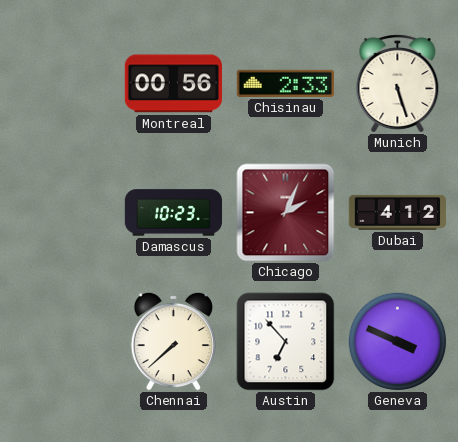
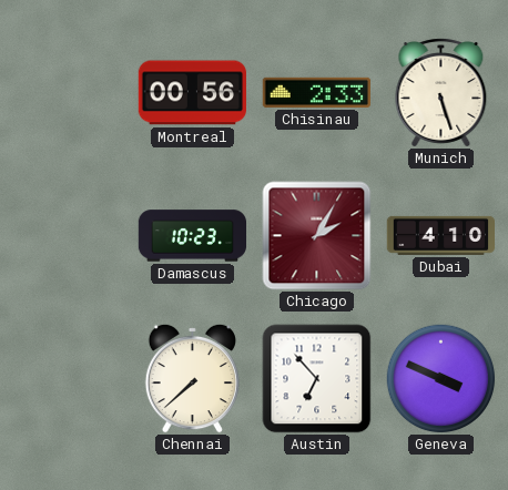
Chicago: 2:04 -> 2:05
Dubai: 4:12 -> 4:10
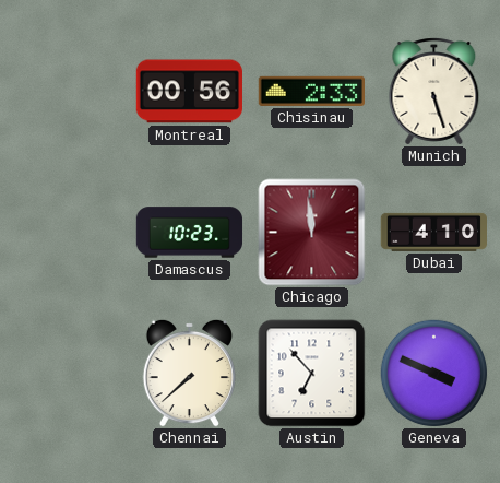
Chicago: 2:05 -> 11:59
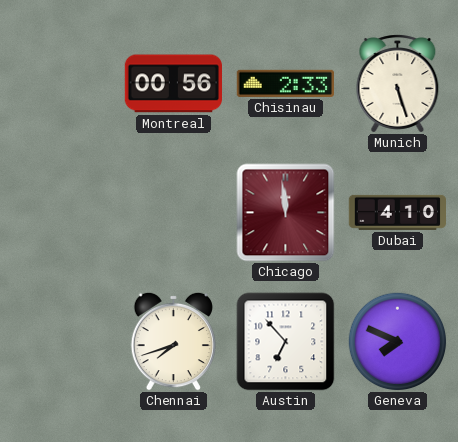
Damascus: 10:23 -> none
Chennai: 7:38 -> 7:42
Geneva: 3:49 -> 7:49
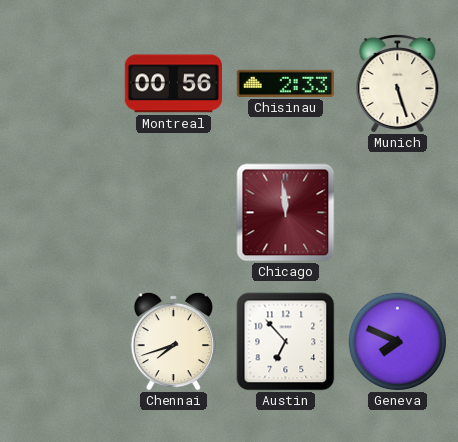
Dubai: 4:10 -> none
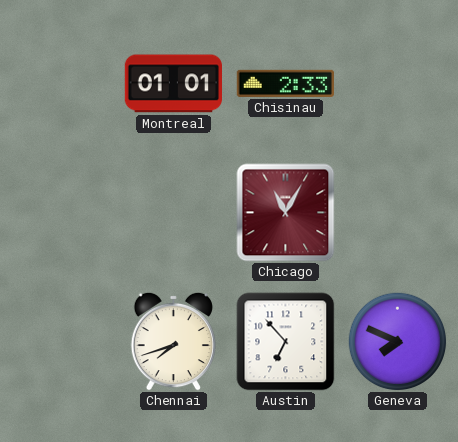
Montreal: 00:56 -> 01:01
Munich: 5:27 -> none
Chicago: 11:59 -> 11:05
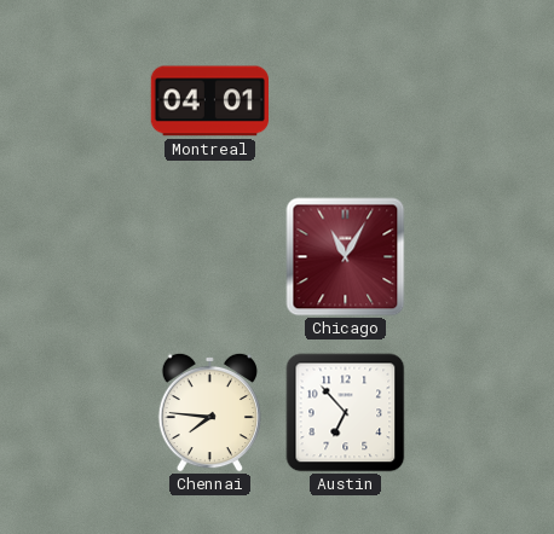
Montreal: 01:01 -> 04:01
Chisinau: 2:33 -> none
Chennai: 7:42 -> 7:46
Geneva: 7:49 -> none
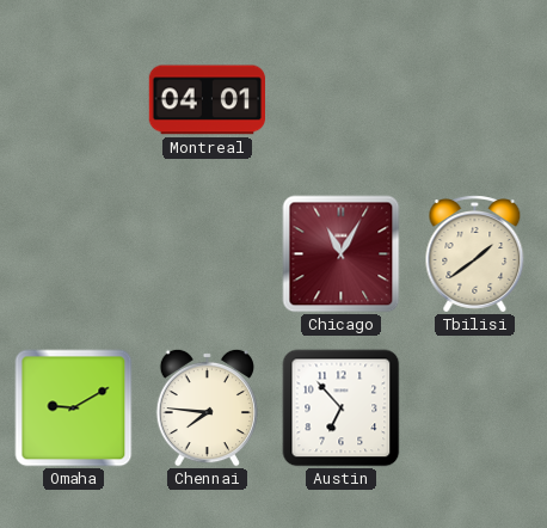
Tbilisi: none -> 1:39
Omaha: none -> 9:10
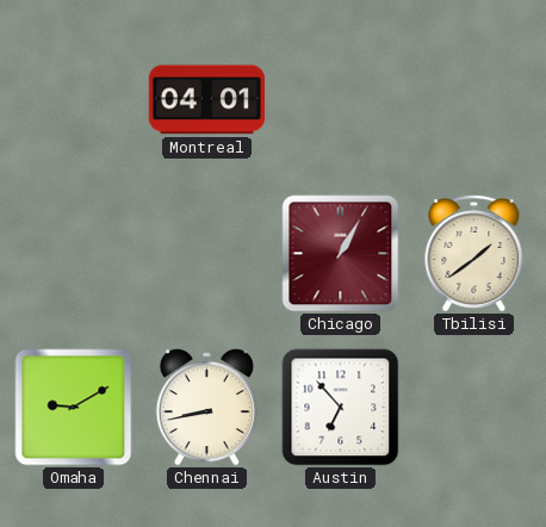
Chicago: 11:05 -> 1:05
Chennai: 7:46 -> 8:43
